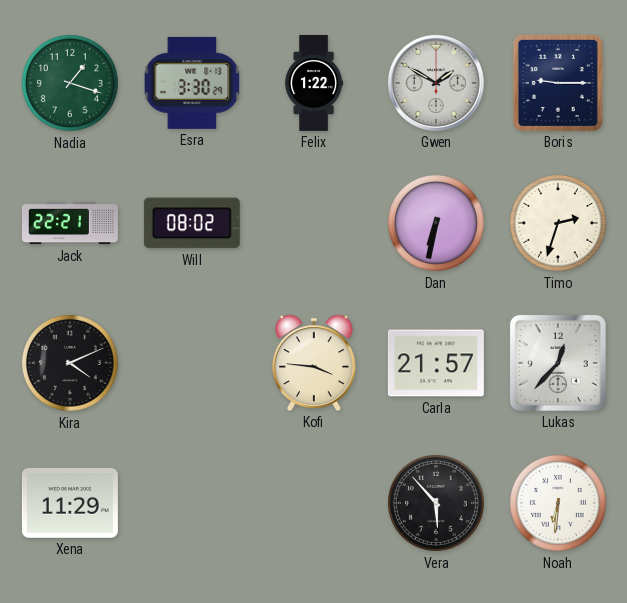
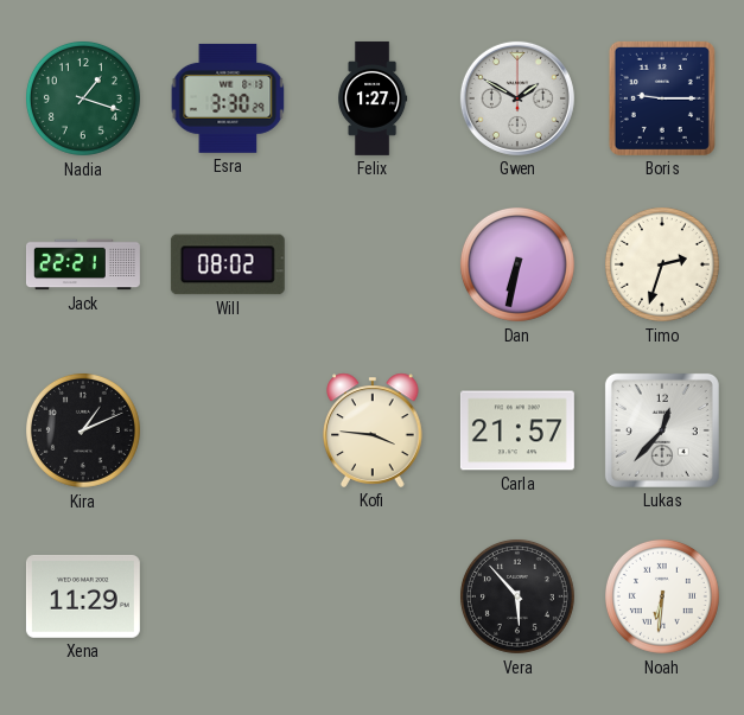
Felix: 1:22 -> 1:27
Kira: 4:11 -> 1:11
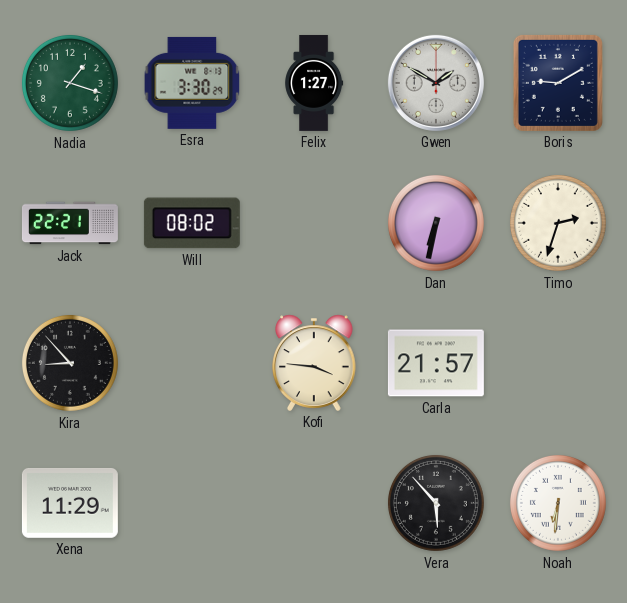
Boris: 9:15 -> 9:10
Kira: 1:11 -> 8:53
Lukas: 12:37 -> none
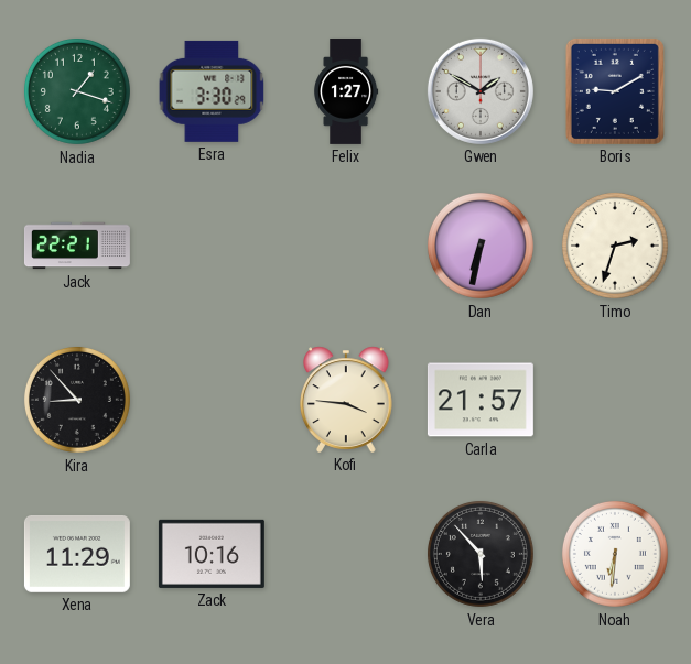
Will: 08:02 -> none
Zack: none -> 10:16
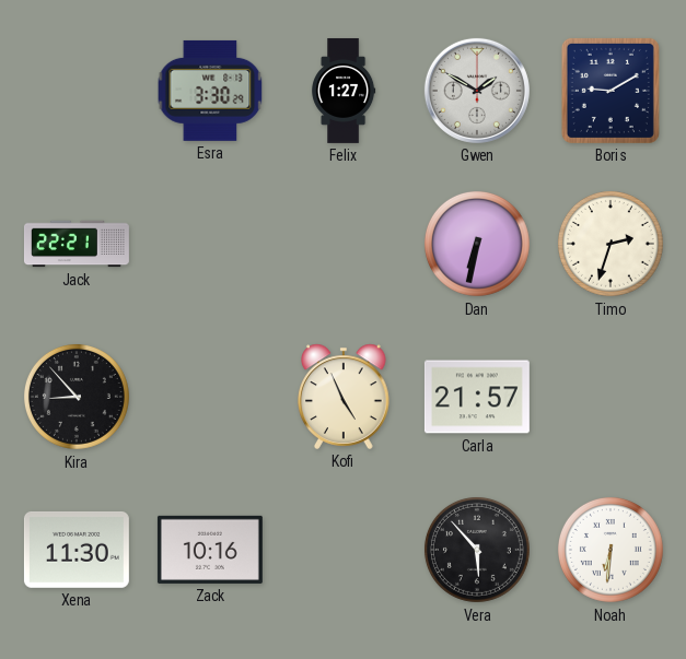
Nadia: 1:18 -> none
Kofi: 3:46 -> 4:56
Xena: 11:29 -> 11:30
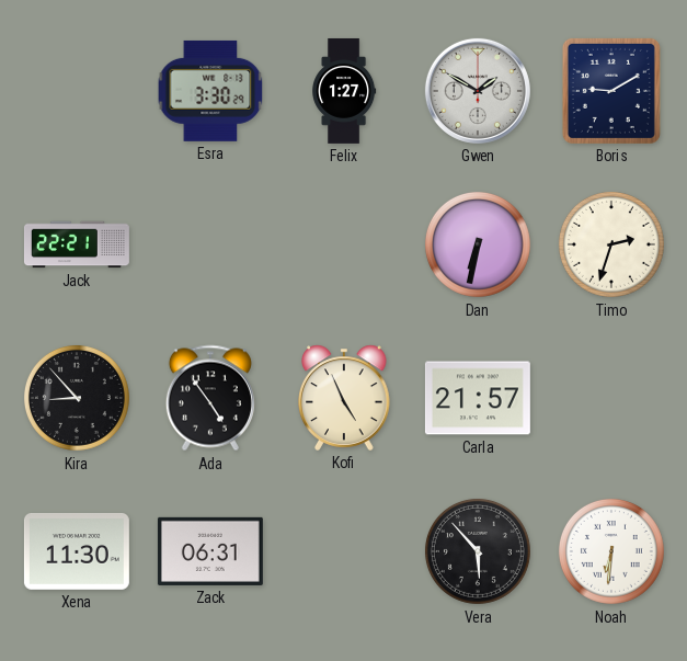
Ada: none -> 4:54
Zack: 10:16 -> 06:31
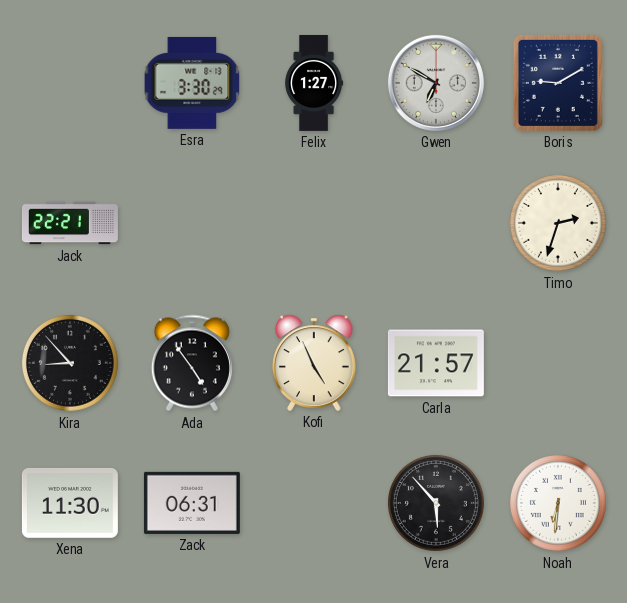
Gwen: 1:50 -> 6:50
Dan: 6:32 -> none
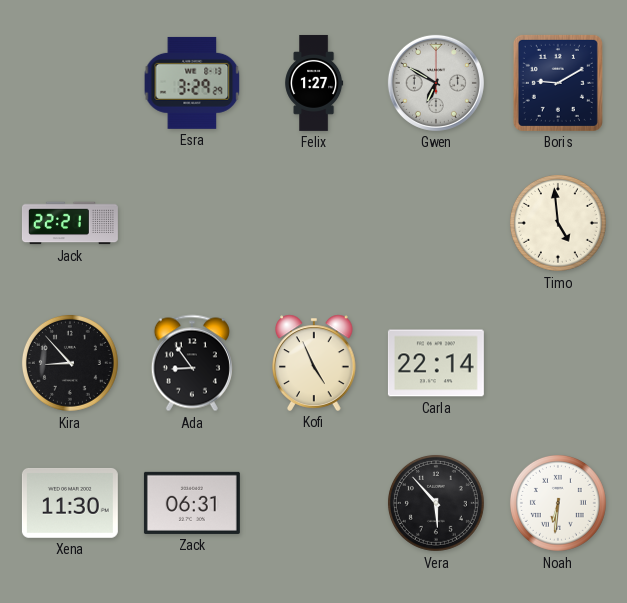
Esra: 3:30 -> 3:29
Timo: 2:33 -> 4:59
Ada: 4:54 -> 8:54
Carla: 21:57 -> 22:14
